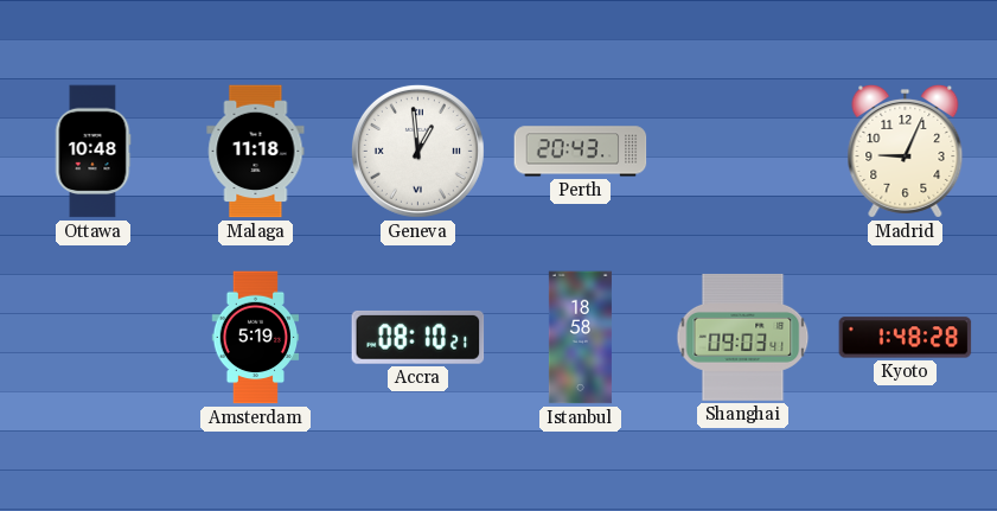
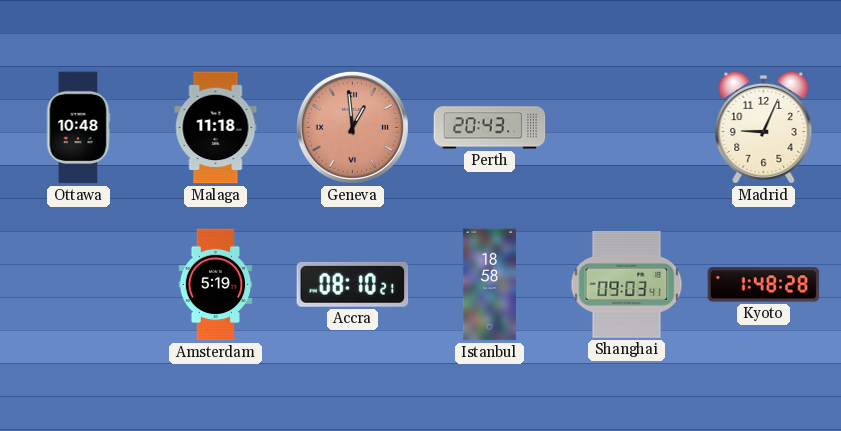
Geneva dial: white -> salmon
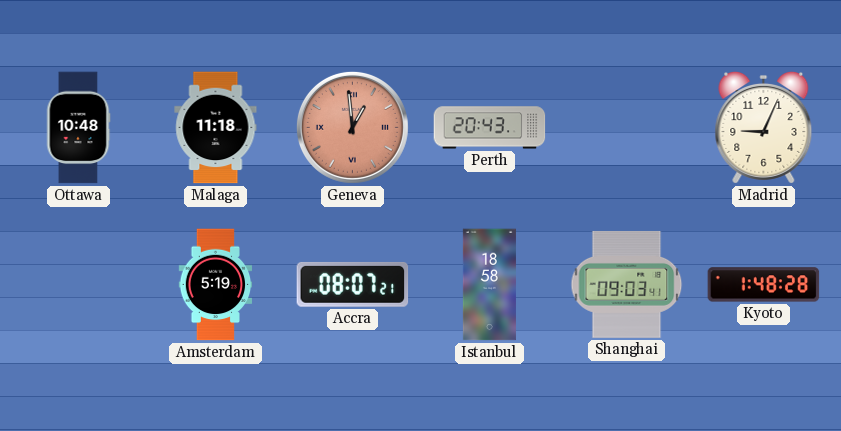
Accra: 08:10 -> 08:07
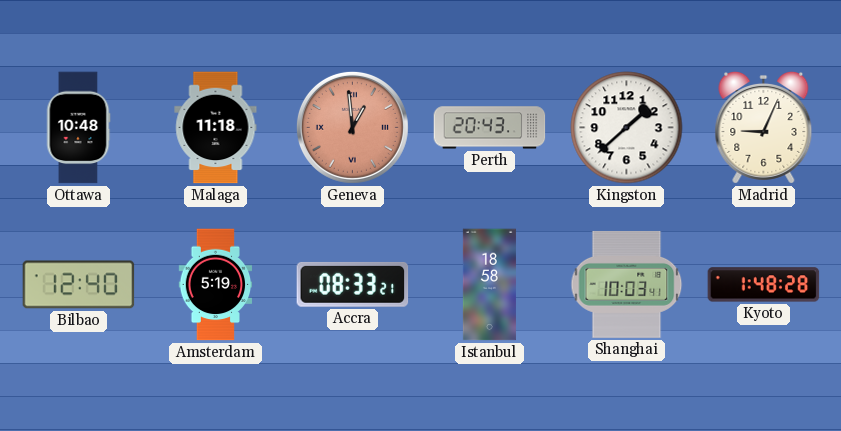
Kingston: none -> 1:38
Bilbao: none -> 12:40
Accra: 08:07 -> 08:33
Shanghai: 09:03 -> 10:03
